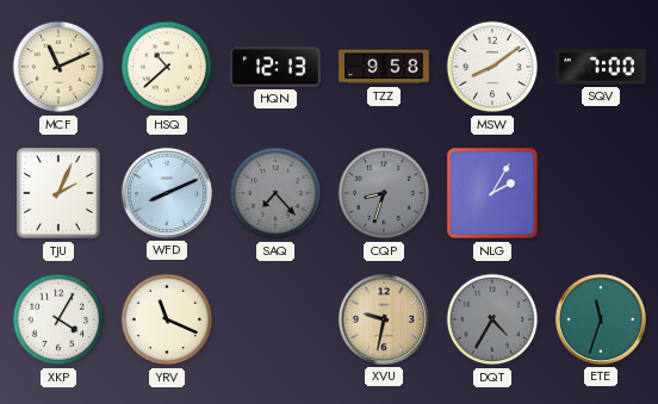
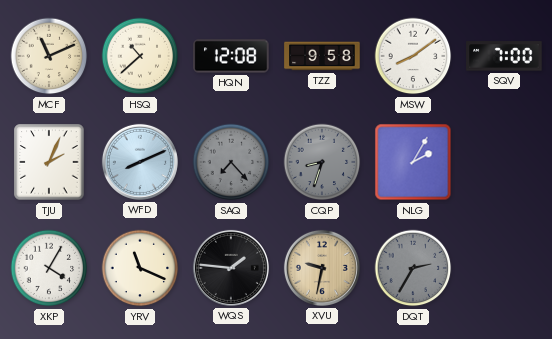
HQN: 12:13 -> 12:08
WQS: none -> 1:46
DQT: 4:35 -> 2:35
ETE: 11:33 -> none
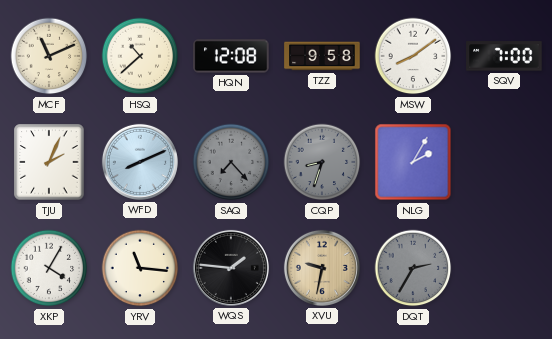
YRV: 11:19 -> 11:16
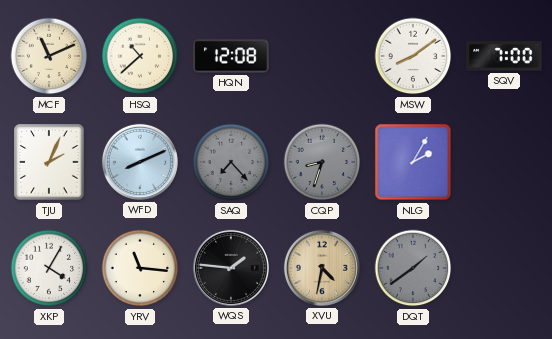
TZZ: 9:58 -> none
XVU: 9:32 -> 4:32
DQT: 2:35 -> 1:39
